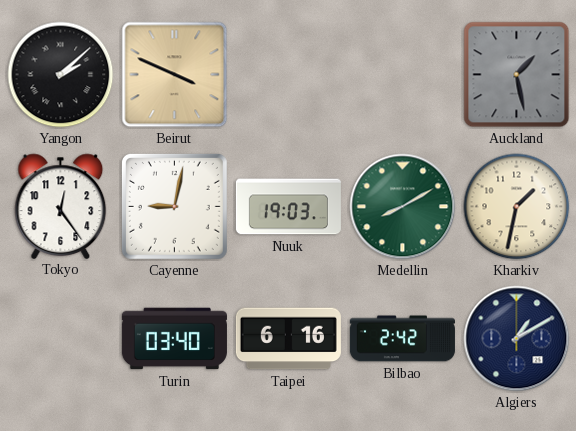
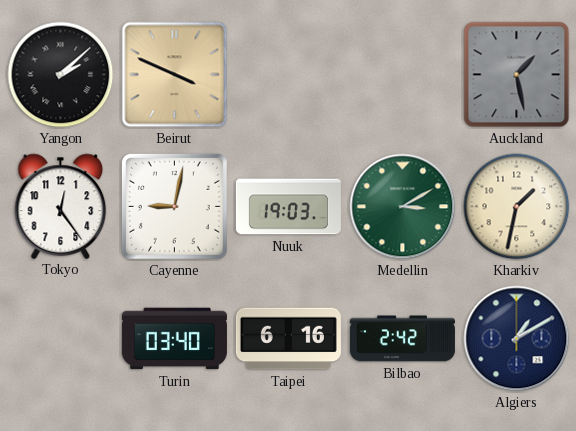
Medellin: 8:10 -> 3:10
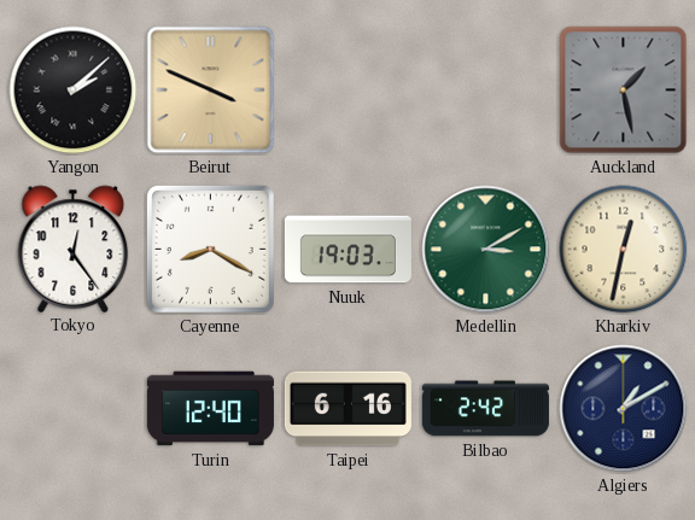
Cayenne: 9:02 -> 8:20
Kharkiv: 1:32 -> 12:32
Turin: 03:40 -> 12:40
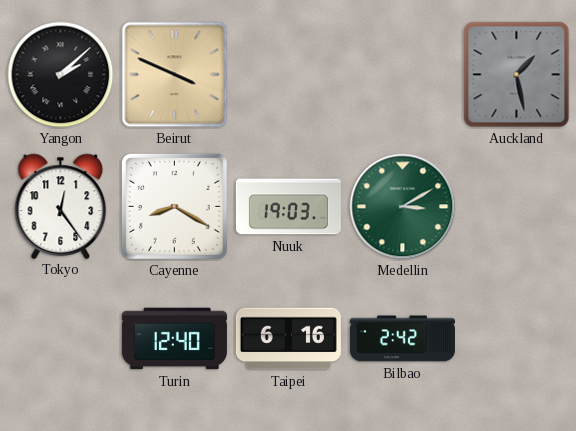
Kharkiv: 12:32 -> none
Algiers: 1:10 -> none
